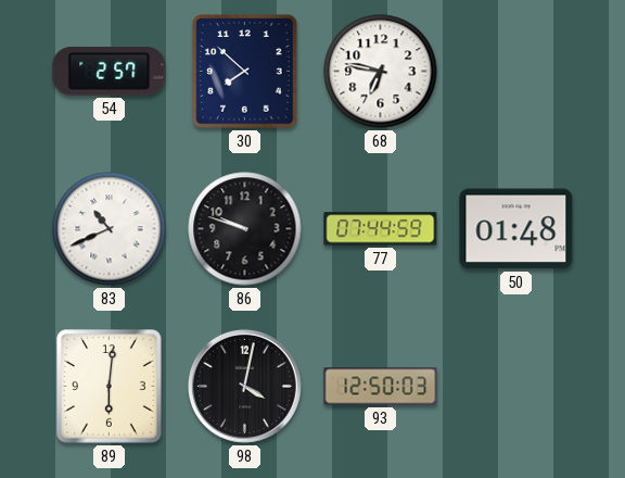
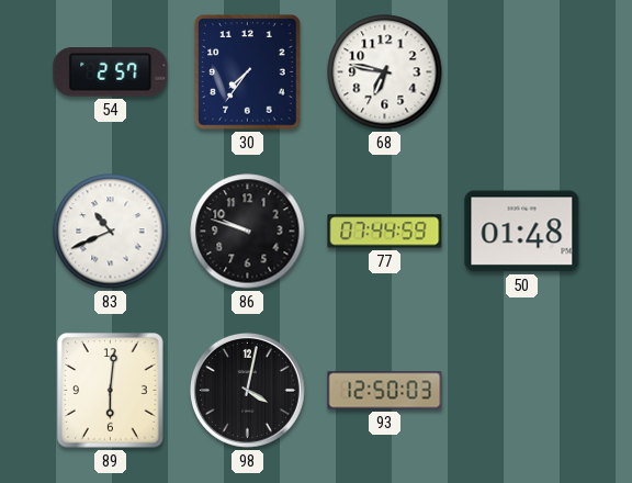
30: 7:52 -> 7:36
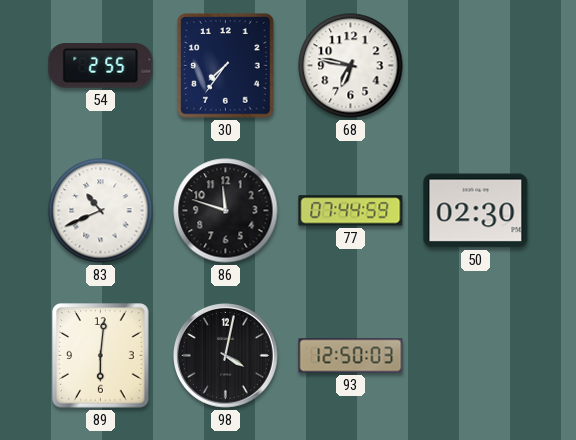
54: 2:57 -> 2:55
86: 9:48 -> 11:48
50: 01:48 -> 02:30
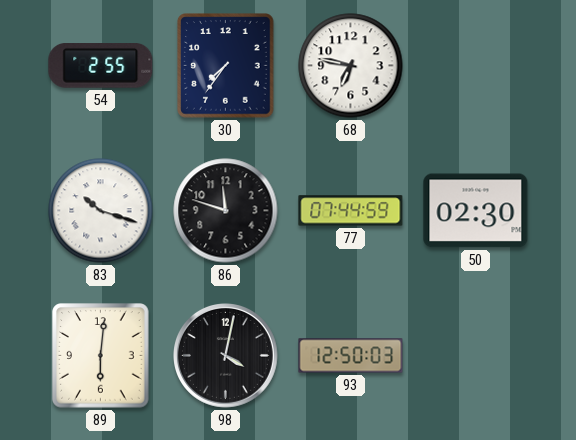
83: 10:41 -> 10:18
